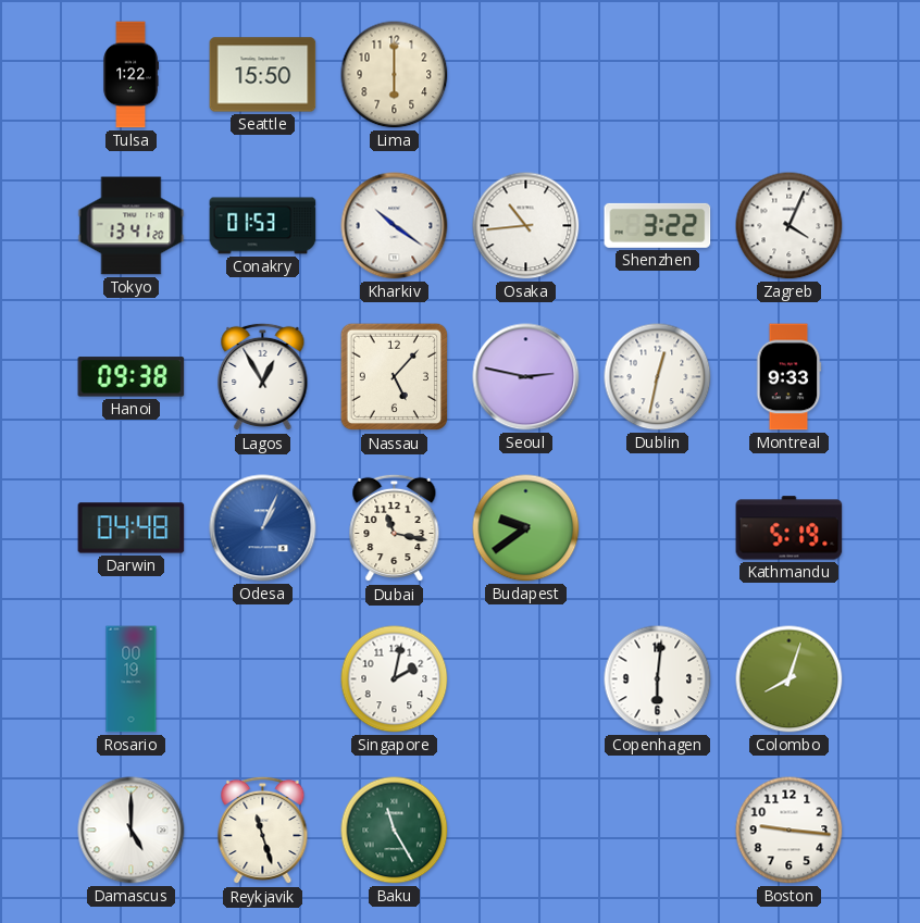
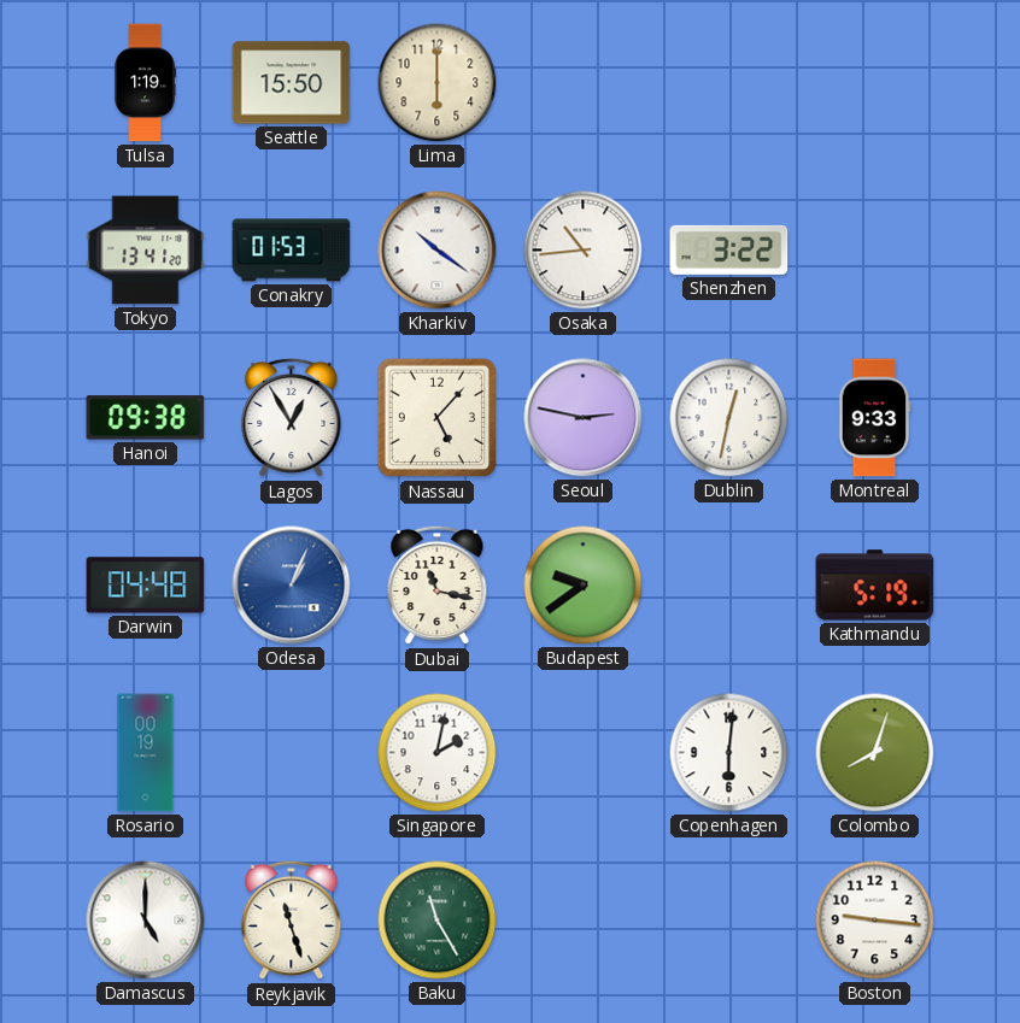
Tulsa: 1:22 -> 1:19
Zagreb: 4:04 -> none
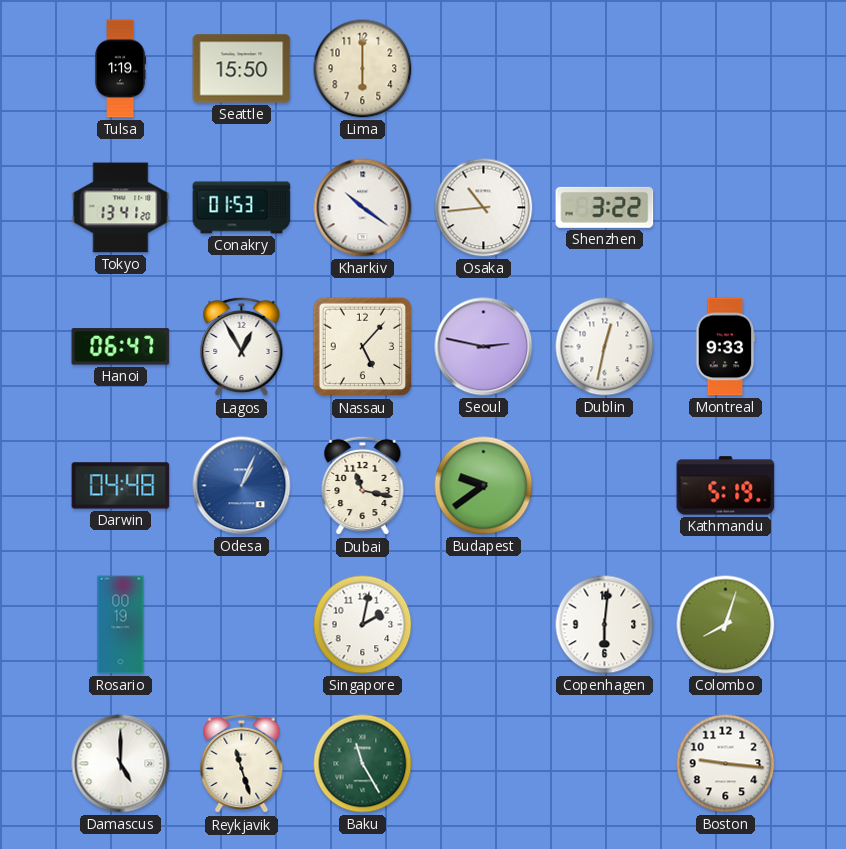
Hanoi: 09:38 -> 06:47
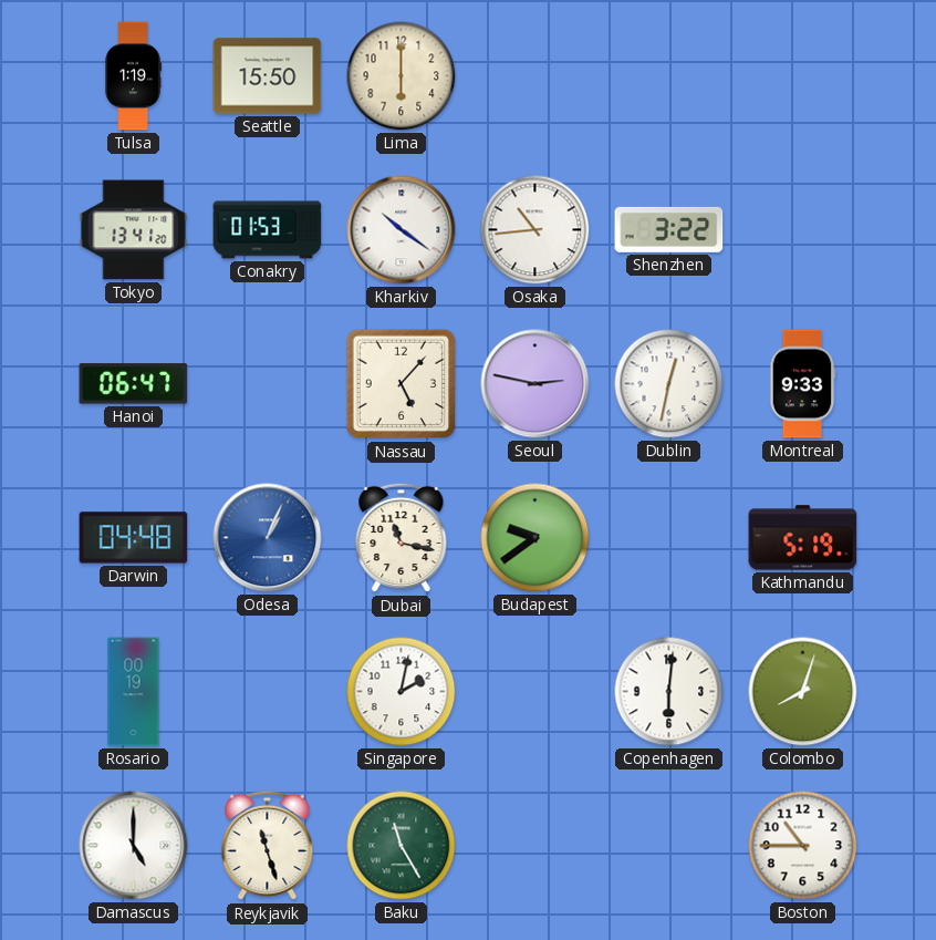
Lagos: 12:55 -> none
Boston: 9:16 -> 10:45
